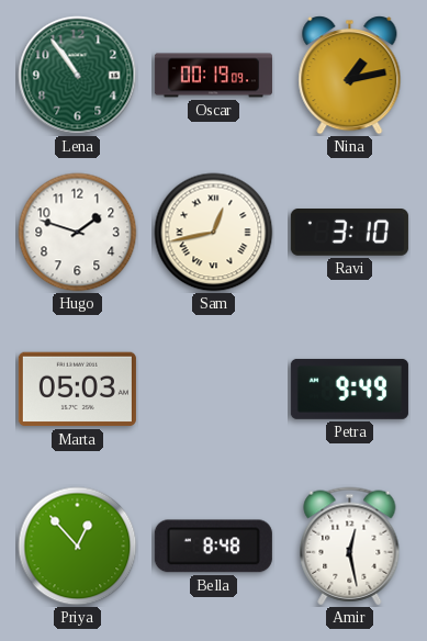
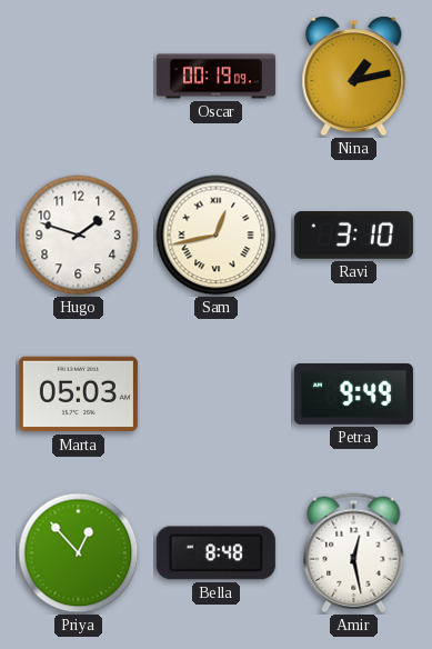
Lena: 10:54 -> none
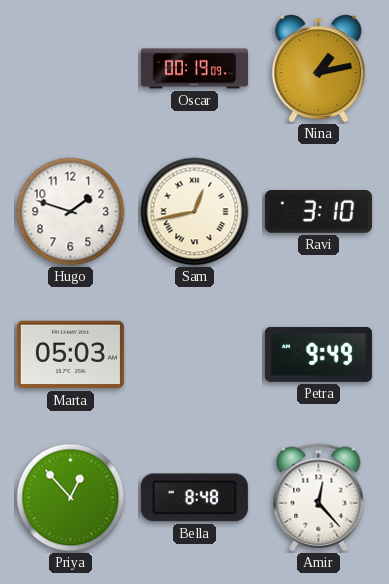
Amir: 12:28 -> 12:23
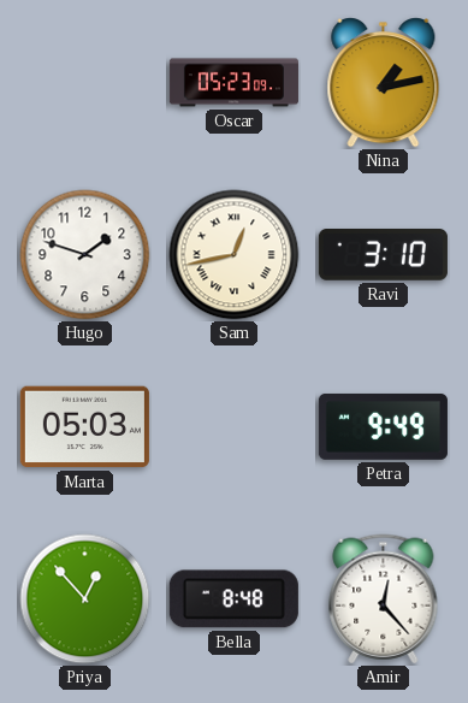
Oscar: 00:19 -> 05:23
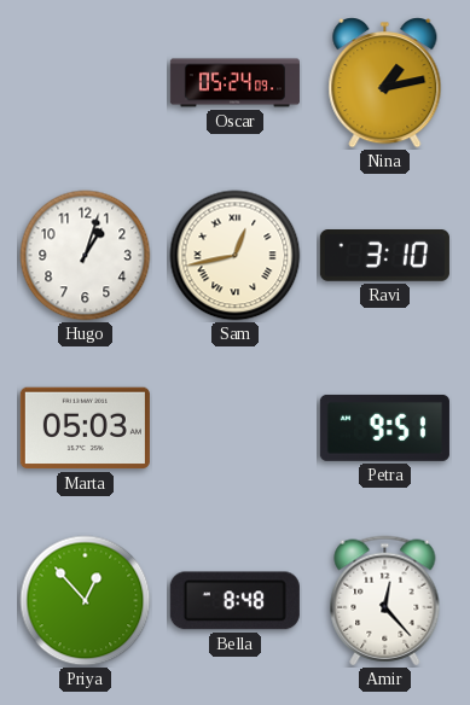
Oscar: 05:23 -> 05:24
Hugo: 1:48 -> 1:03
Petra: 9:49 -> 9:51
